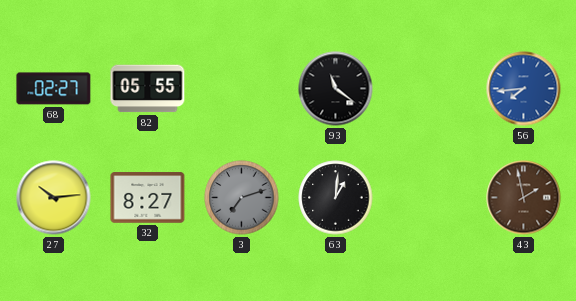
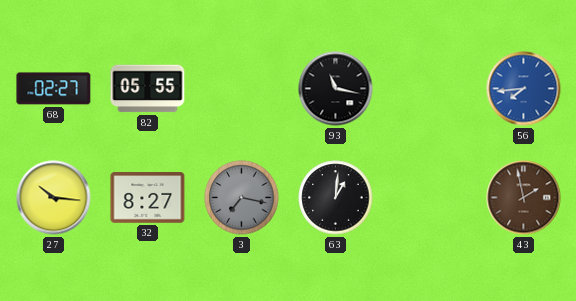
93: 11:21 -> 11:17
27: 10:14 -> 10:16
3: 7:12 -> 7:17
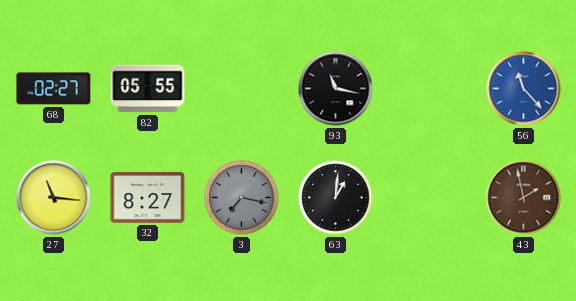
56: 7:44 -> 11:23
27: 10:16 -> 11:16
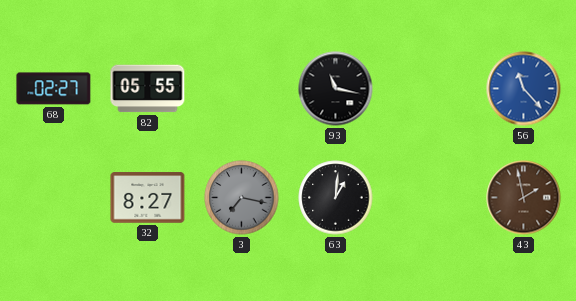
27: 11:16 -> none
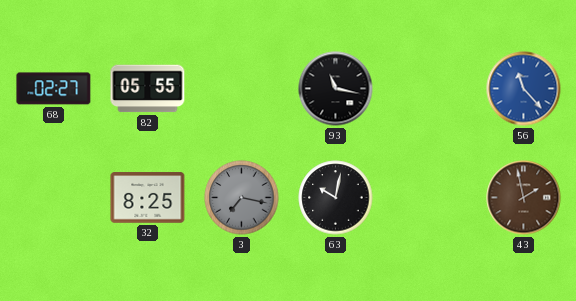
32: 8:27 -> 8:25
63: 1:01 -> 10:02
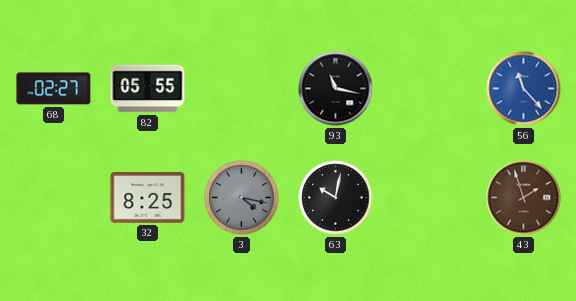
3: 7:17 -> 4:17
43: 1:58 -> 1:57
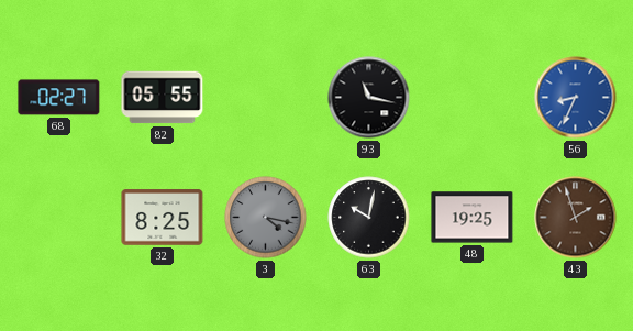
56: 11:23 -> 8:34
48: none -> 19:25
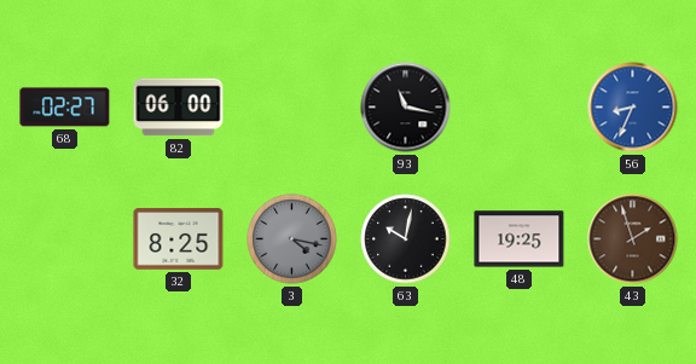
82: 05:55 -> 06:00
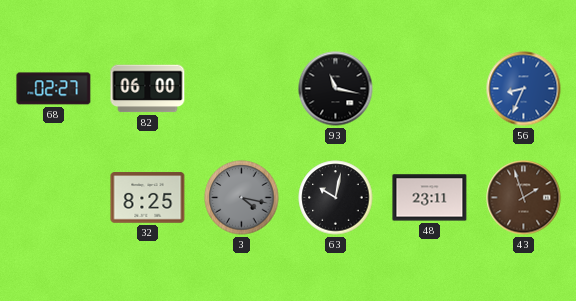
48: 19:25 -> 23:11
